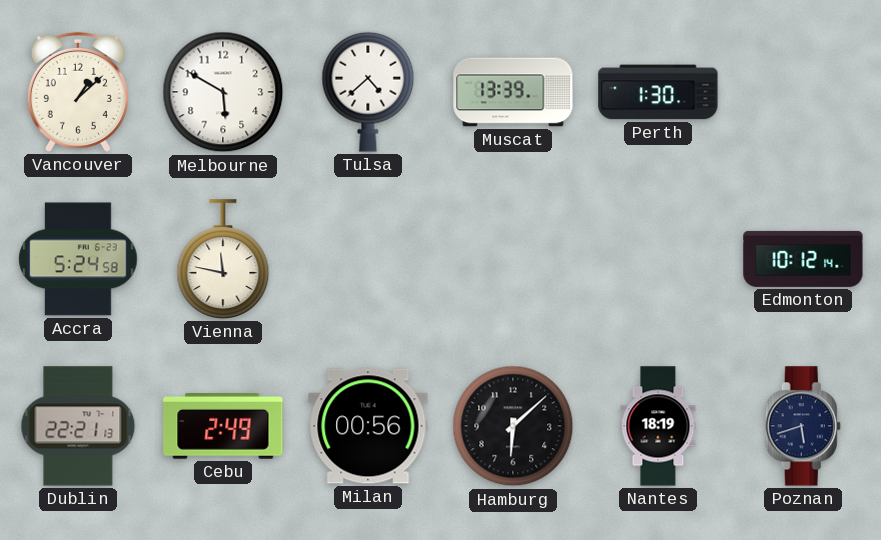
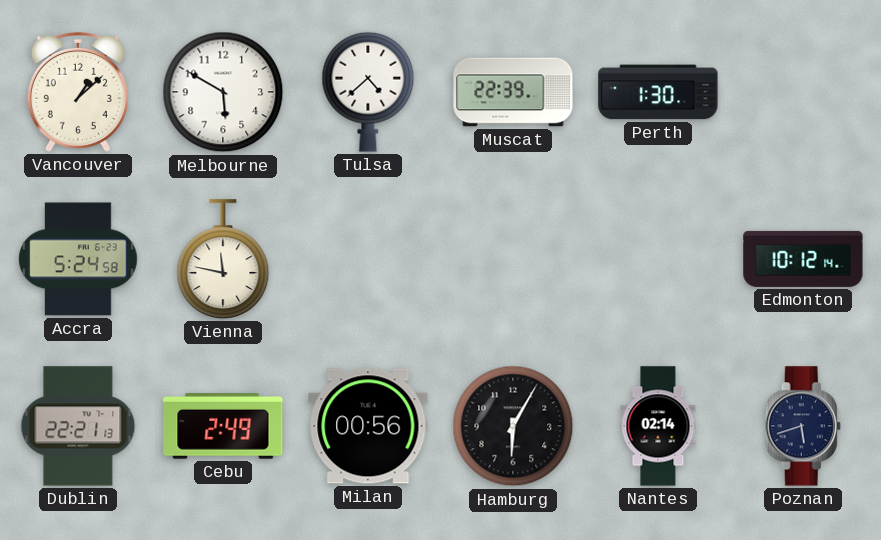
Muscat: 13:39 -> 22:39
Hamburg: 6:08 -> 6:05
Nantes: 18:19 -> 02:14
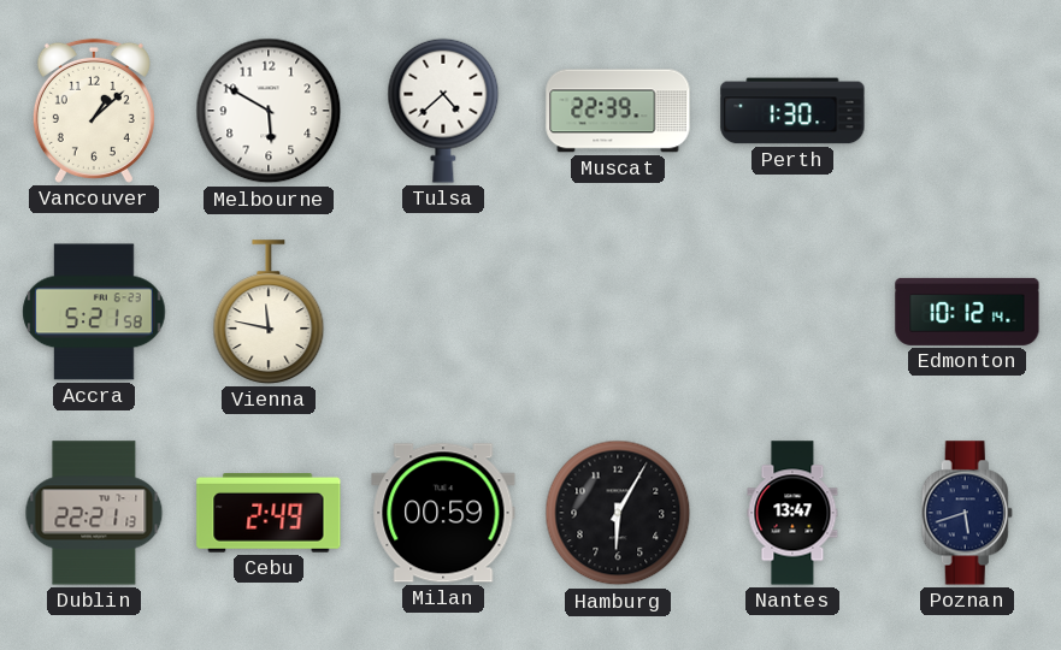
Accra: 5:24 -> 5:21
Milan: 00:56 -> 00:59
Nantes: 02:14 -> 13:47
